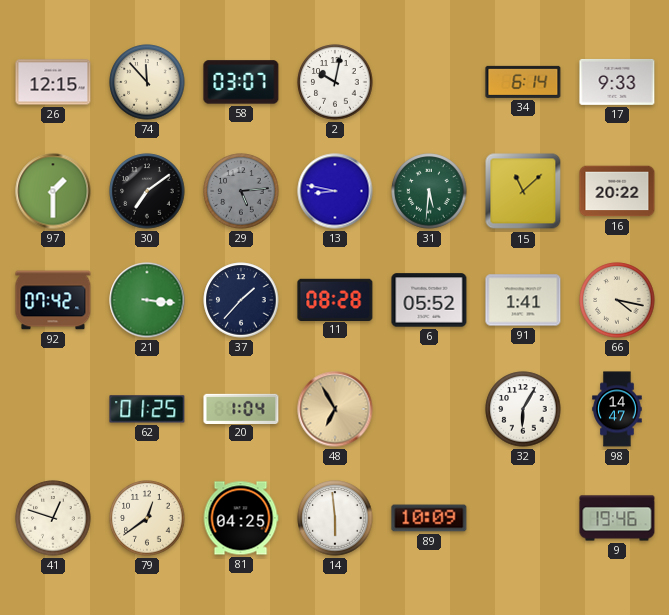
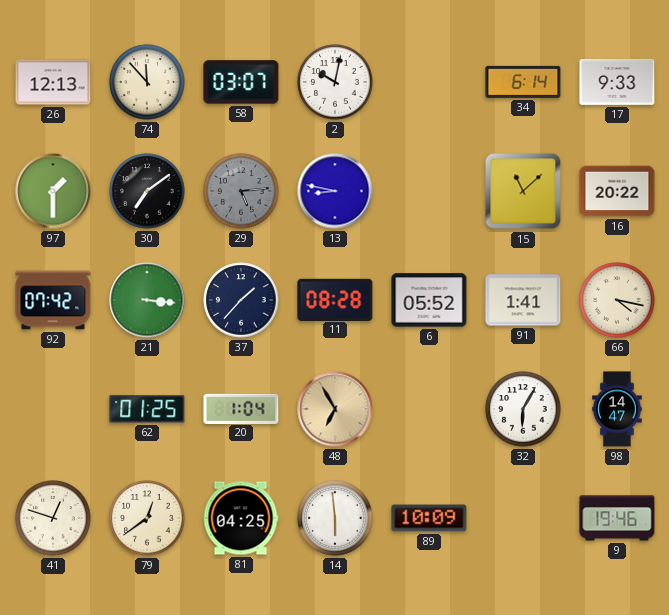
26: 12:15 -> 12:13
31: 5:31 -> none
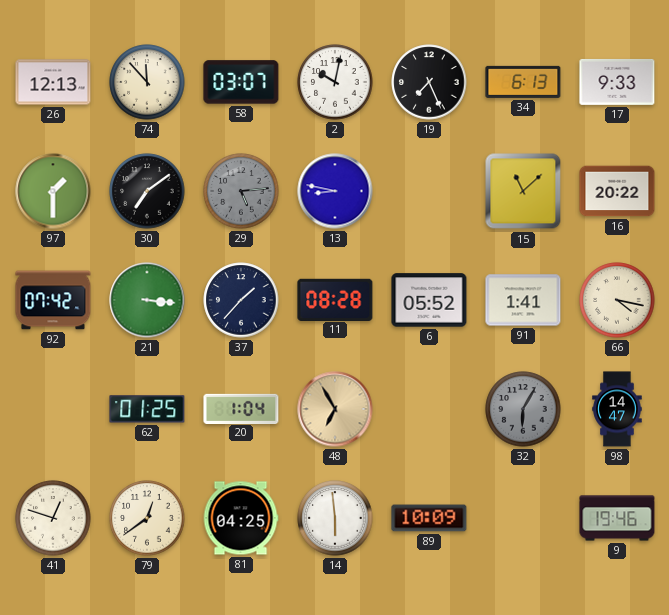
19: none -> 7:26
34: 6:14 -> 6:13
32 dial: white -> grey
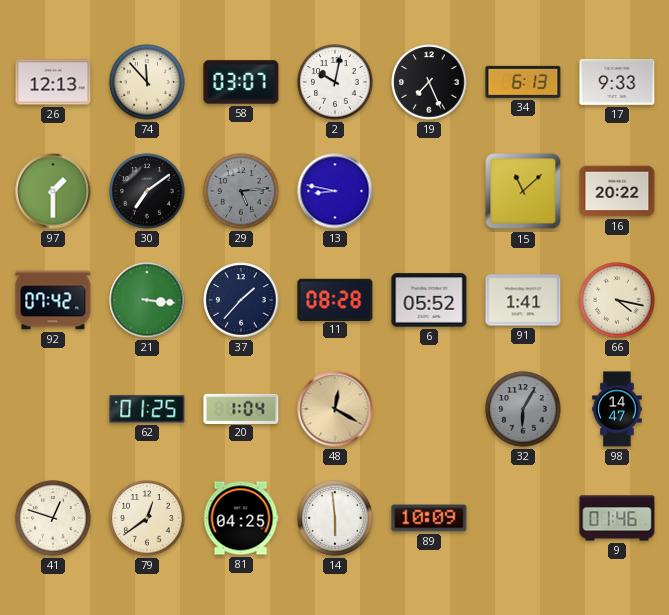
48: 6:55 -> 12:20
9: 19:46 -> 01:46
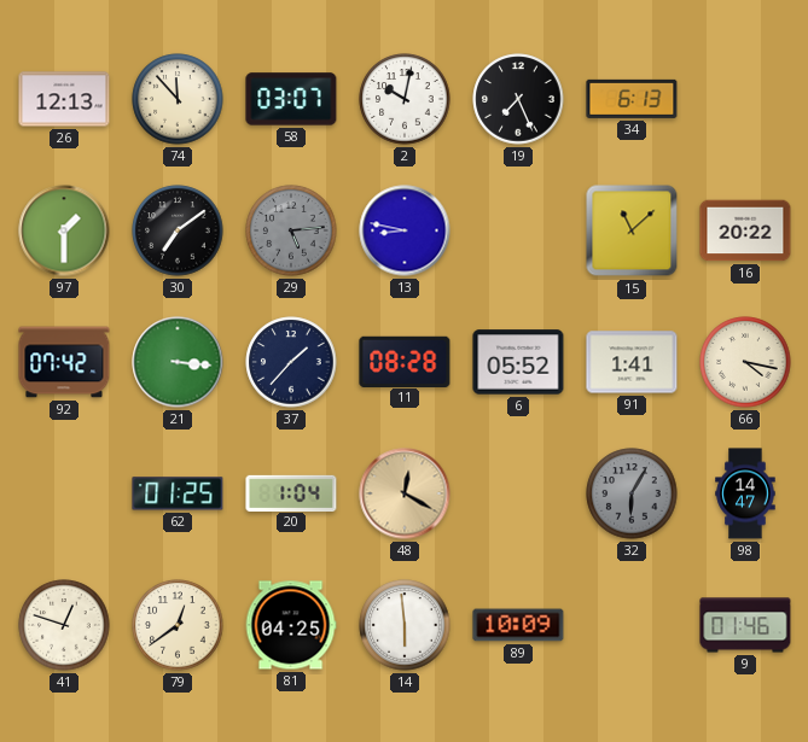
17: 9:33 -> none
